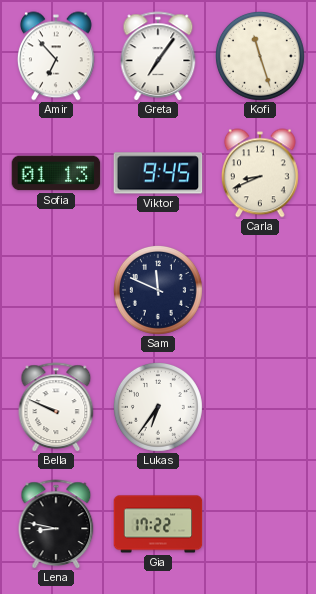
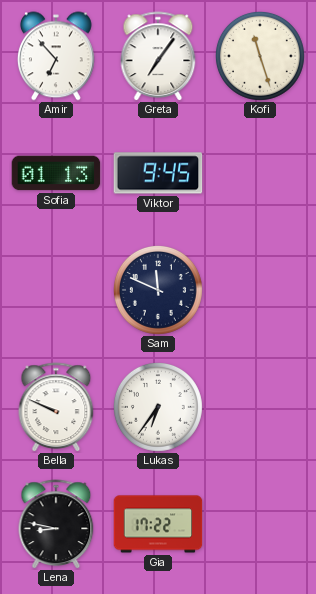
Carla: 8:41 -> none
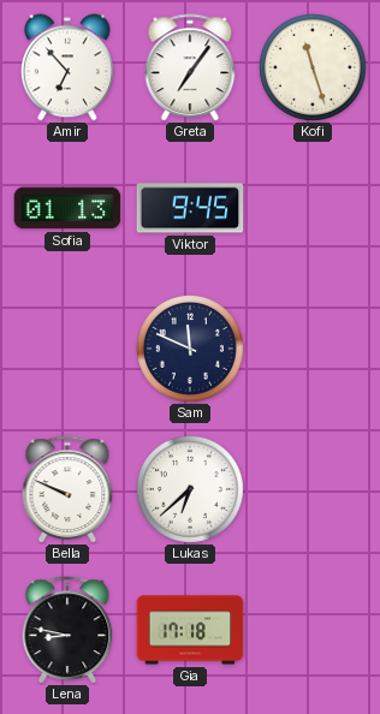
Lukas: 6:36 -> 6:38
Gia: 17:22 -> 17:18
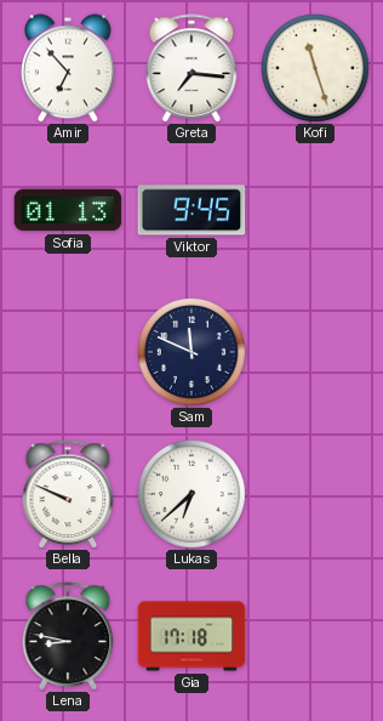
Greta: 7:06 -> 7:16
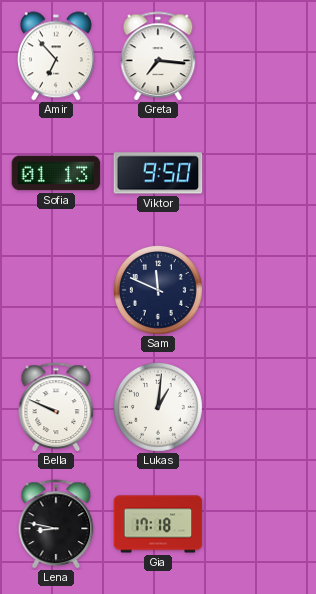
Kofi: 11:27 -> none
Viktor: 9:45 -> 9:50
Lukas: 6:38 -> 1:01
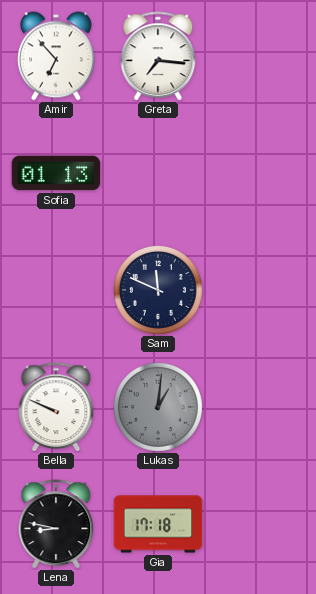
Viktor: 9:50 -> none
Lukas dial: white -> grey
